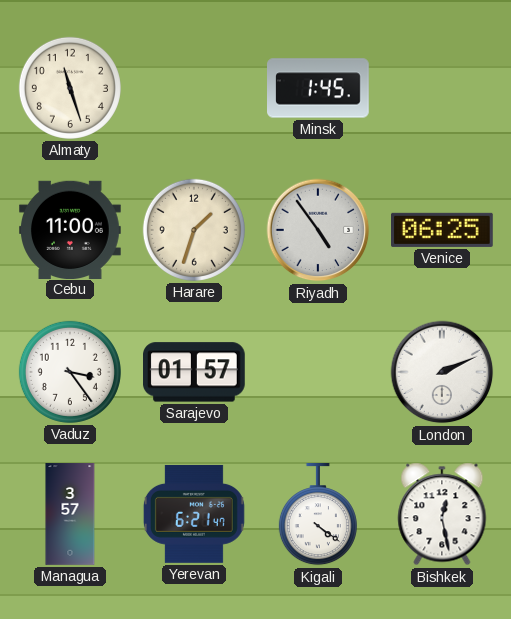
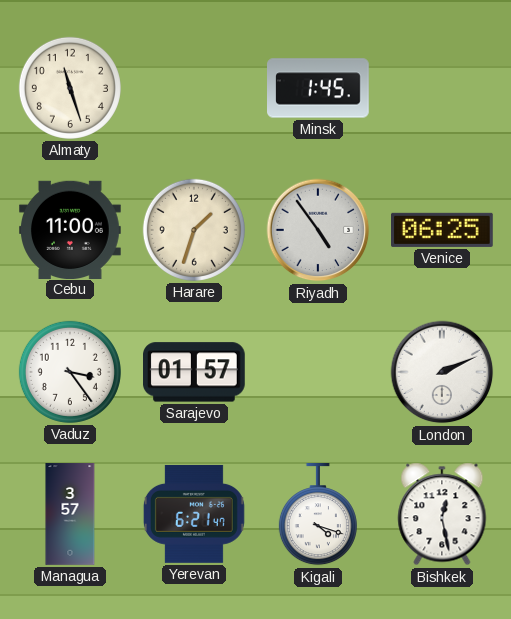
Kigali: 4:21 -> 4:18
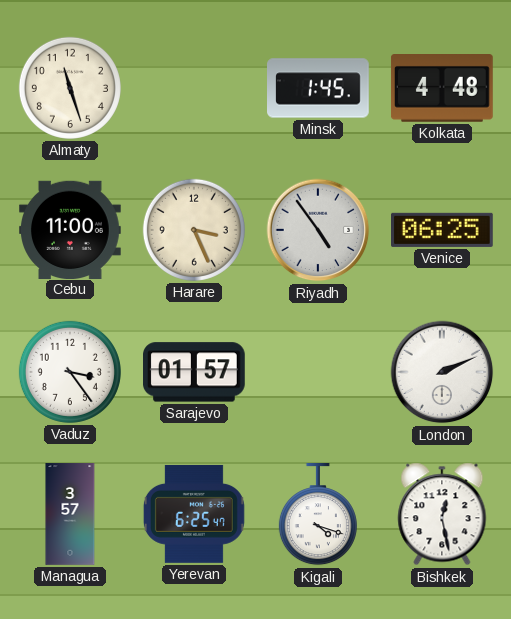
Kolkata: none -> 4:48
Harare: 1:33 -> 3:26
Yerevan: 6:21 -> 6:25
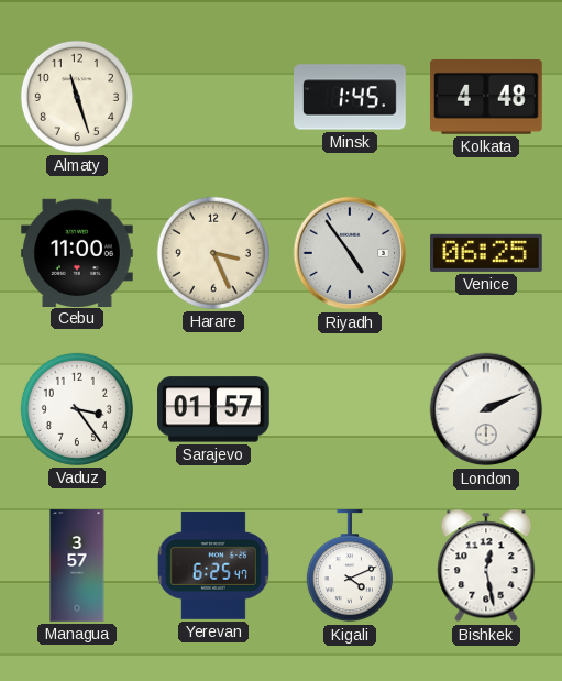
Kigali: 4:18 -> 4:11
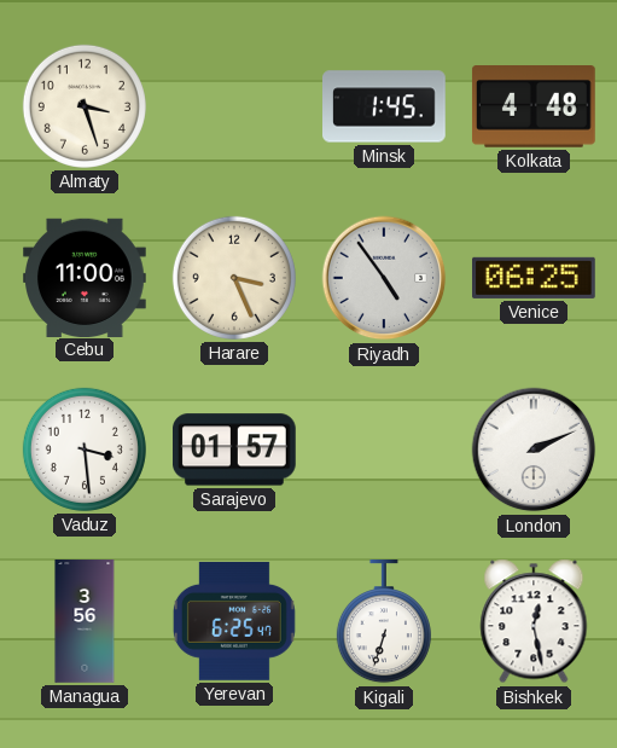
Almaty: 11:27 -> 3:27
Vaduz: 3:24 -> 3:29
Managua: 3:57 -> 3:56
Kigali: 4:11 -> 6:33
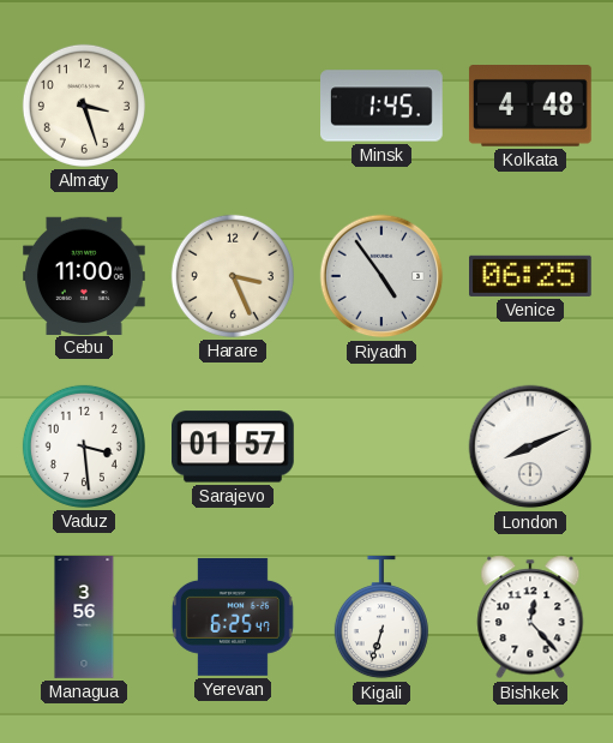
London: 2:11 -> 8:11
Bishkek: 12:28 -> 12:23
